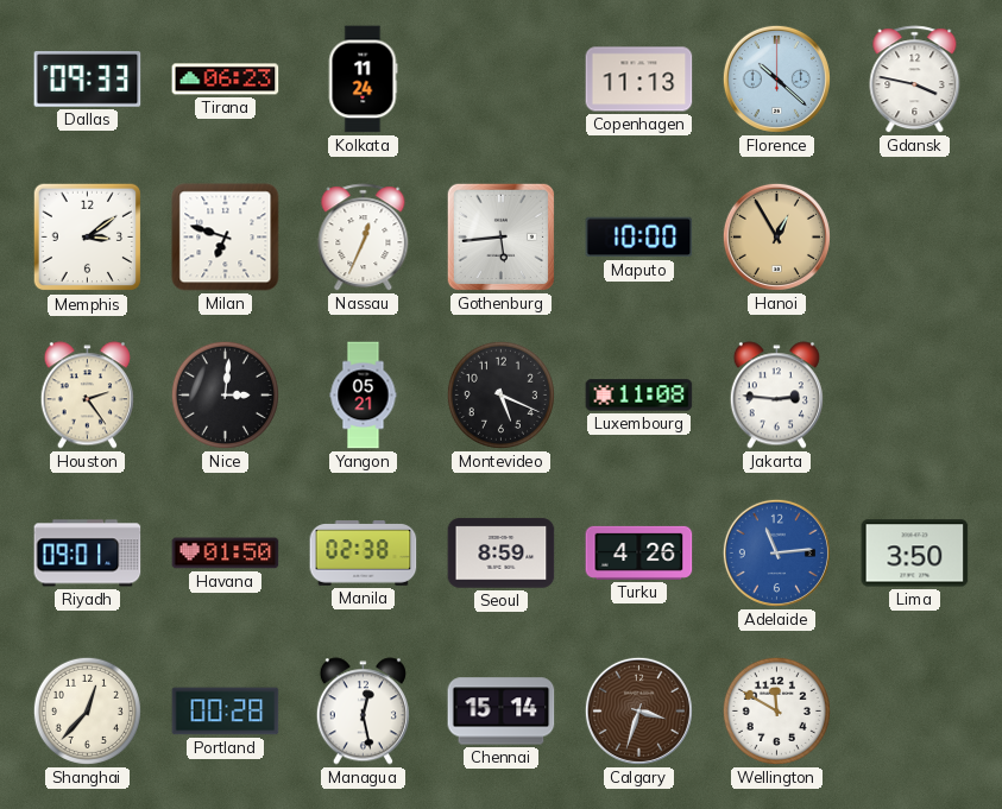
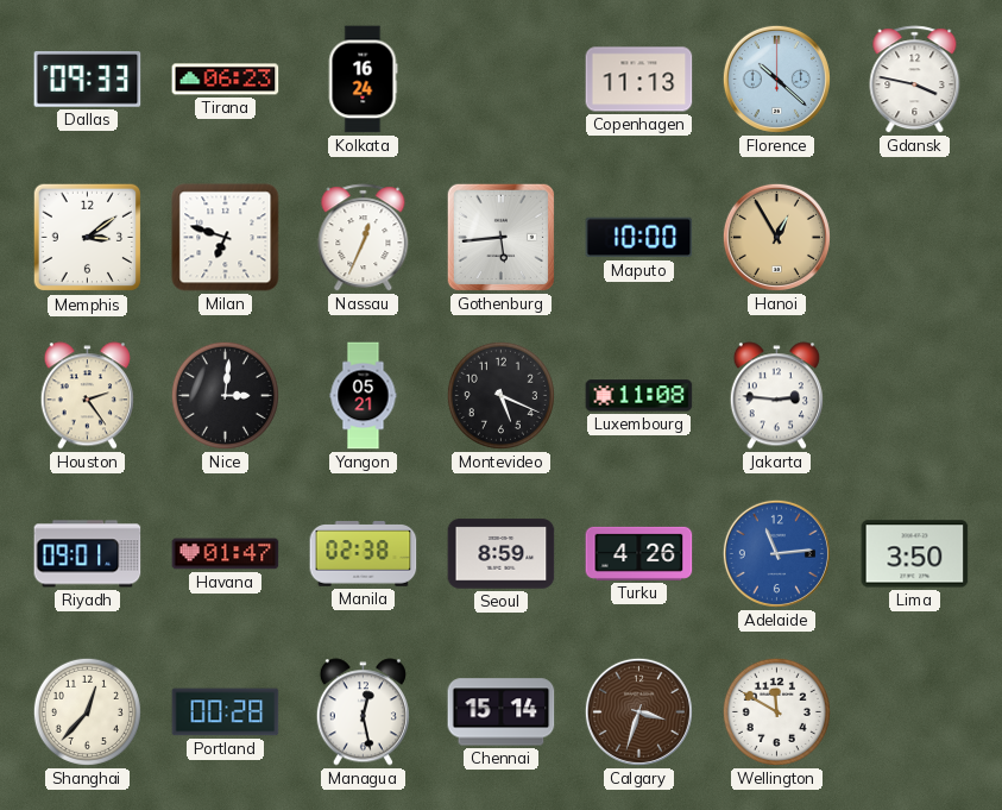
Kolkata: 11:24 -> 16:24
Havana: 01:50 -> 01:47
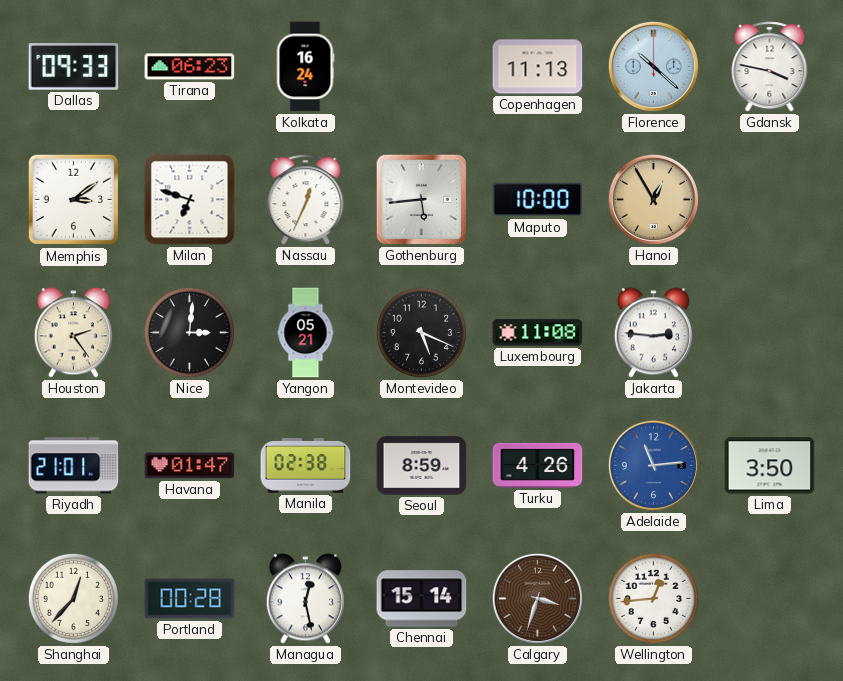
Riyadh: 09:01 -> 21:01
Wellington: 11:50 -> 12:44
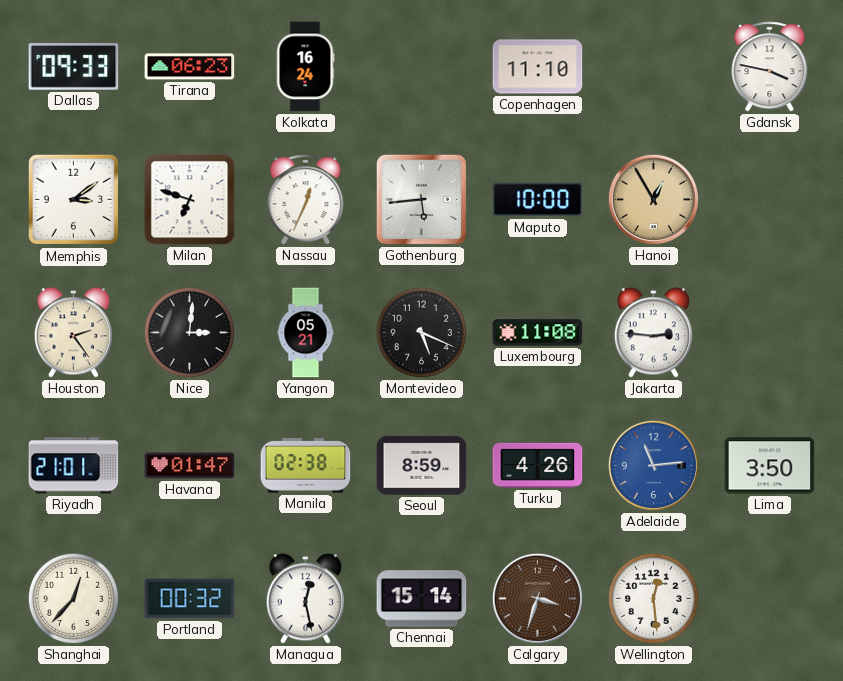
Copenhagen: 11:13 -> 11:10
Florence: 10:22 -> none
Portland: 00:28 -> 00:32
Wellington: 12:44 -> 12:29
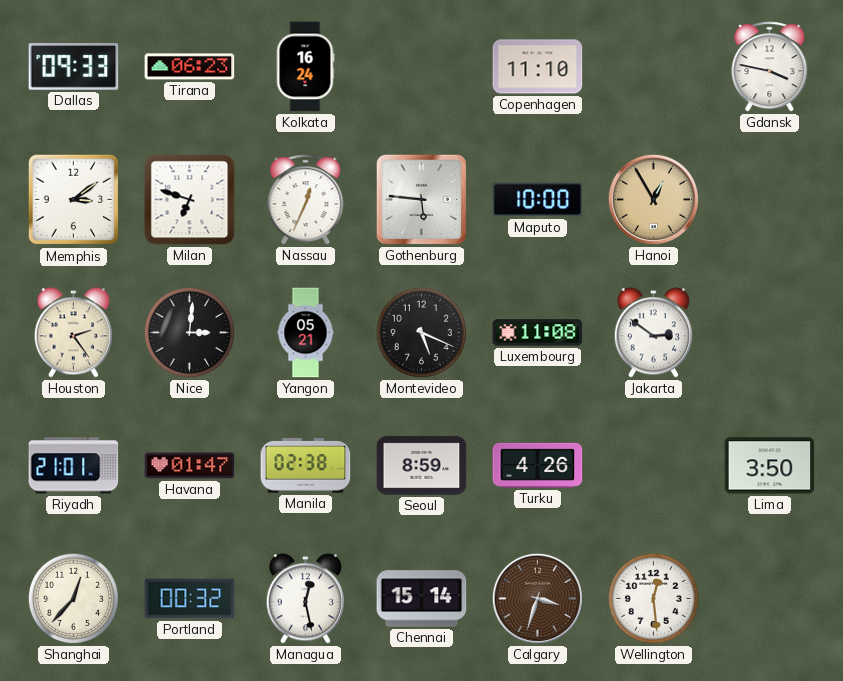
Gothenburg: 5:44 -> 5:46
Jakarta: 2:46 -> 2:51
Adelaide: 11:14 -> none
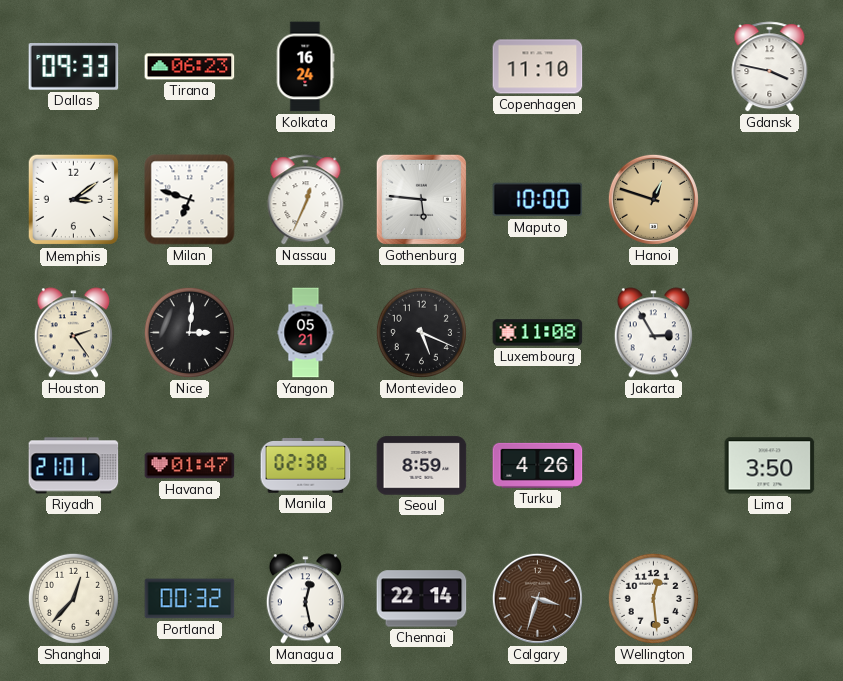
Hanoi: 12:55 -> 12:48
Jakarta: 2:51 -> 2:55
Chennai: 15:14 -> 22:14
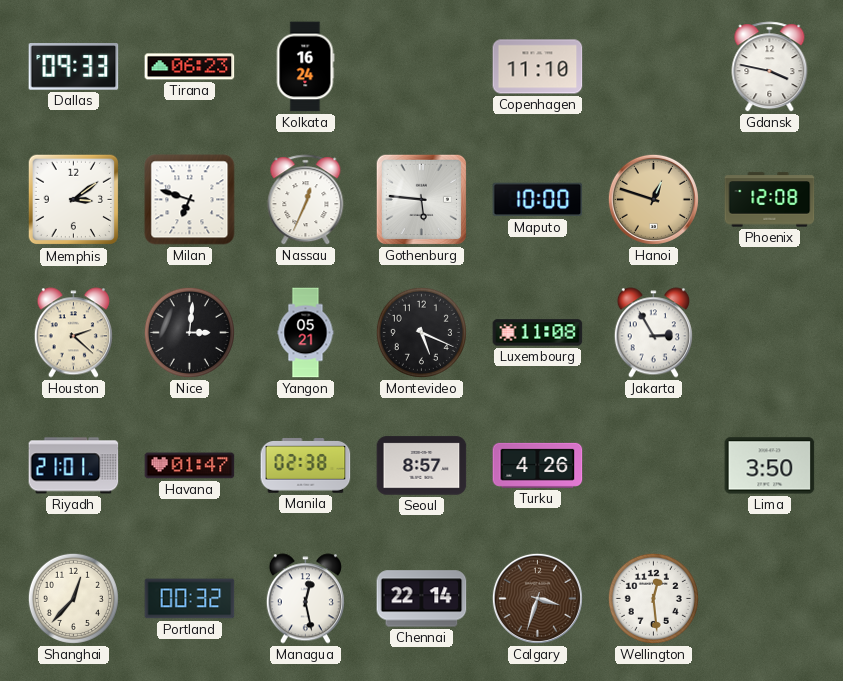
Phoenix: none -> 12:08
Houston: 2:24 -> 2:22
Seoul: 8:59 -> 8:57
